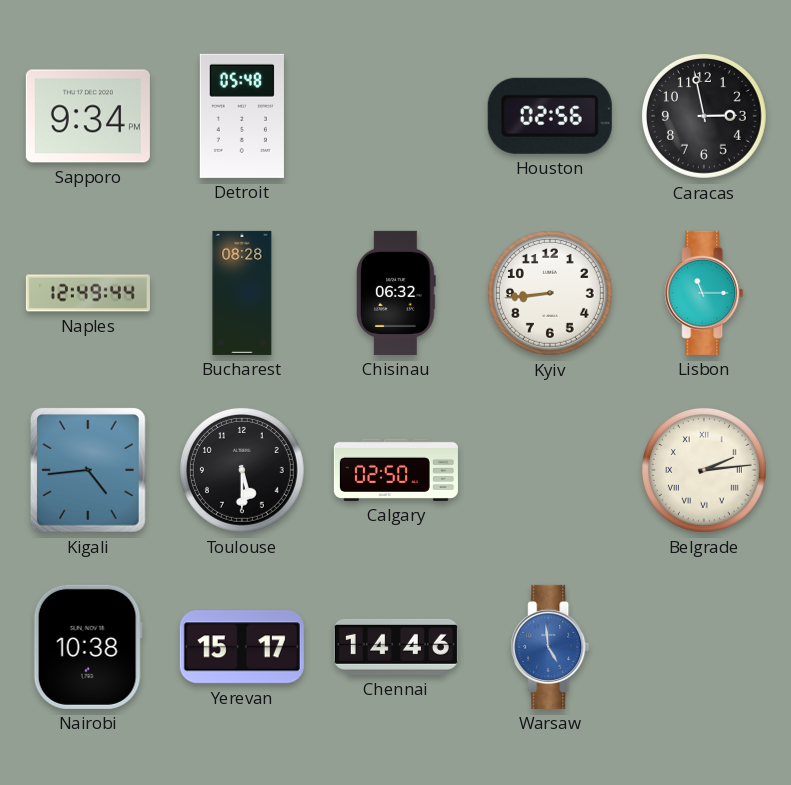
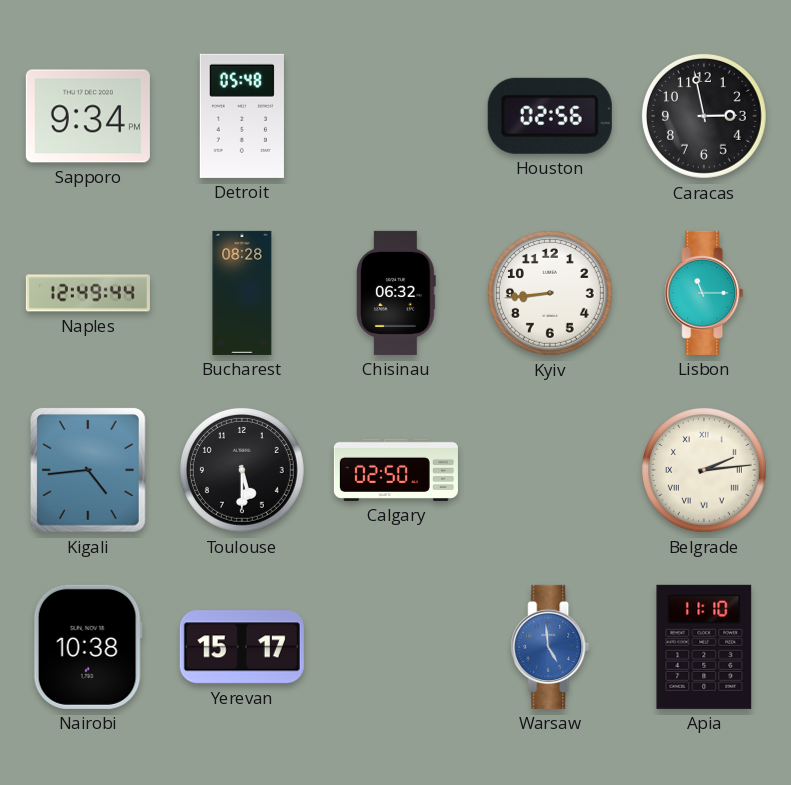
Chennai: 14:46 -> none
Apia: none -> 11:10
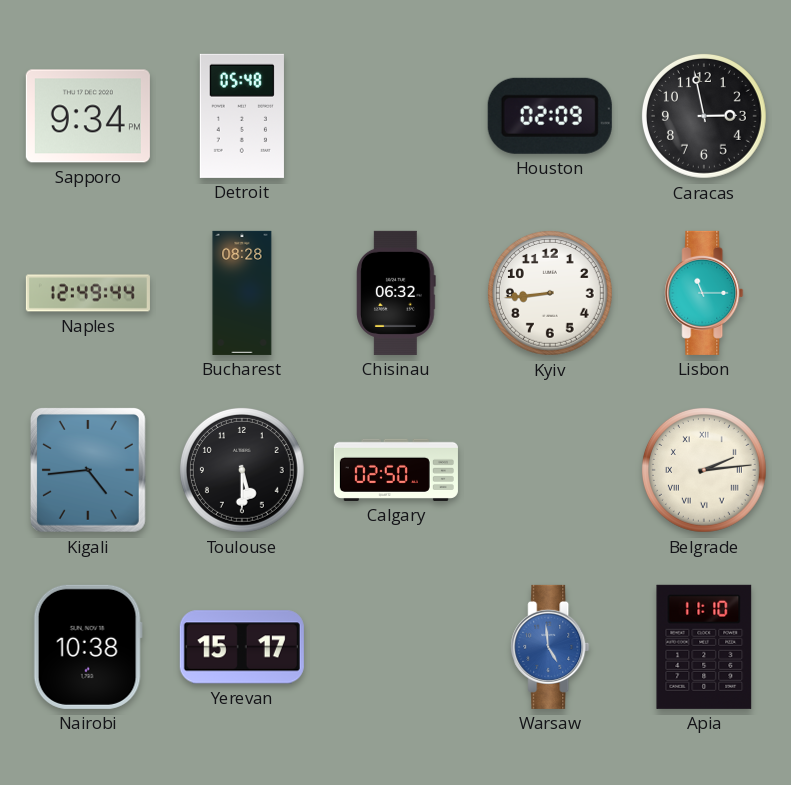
Houston: 02:56 -> 02:09
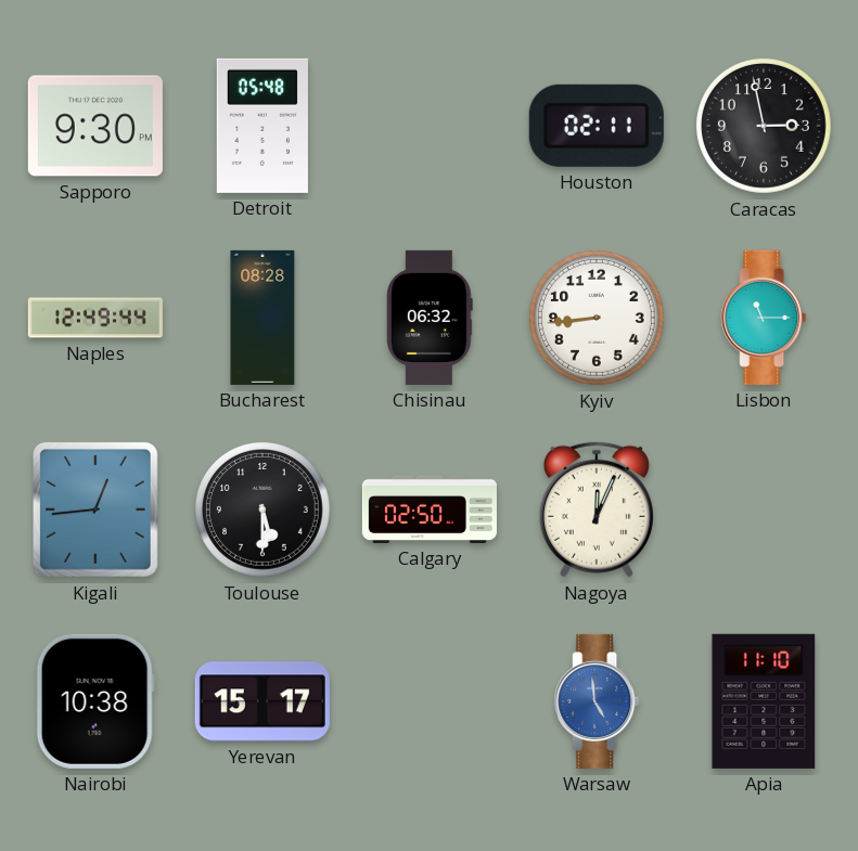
Sapporo: 9:34 -> 9:30
Houston: 02:09 -> 02:11
Kigali: 4:44 -> 12:44
Nagoya: none -> 12:04
Belgrade: 2:14 -> none
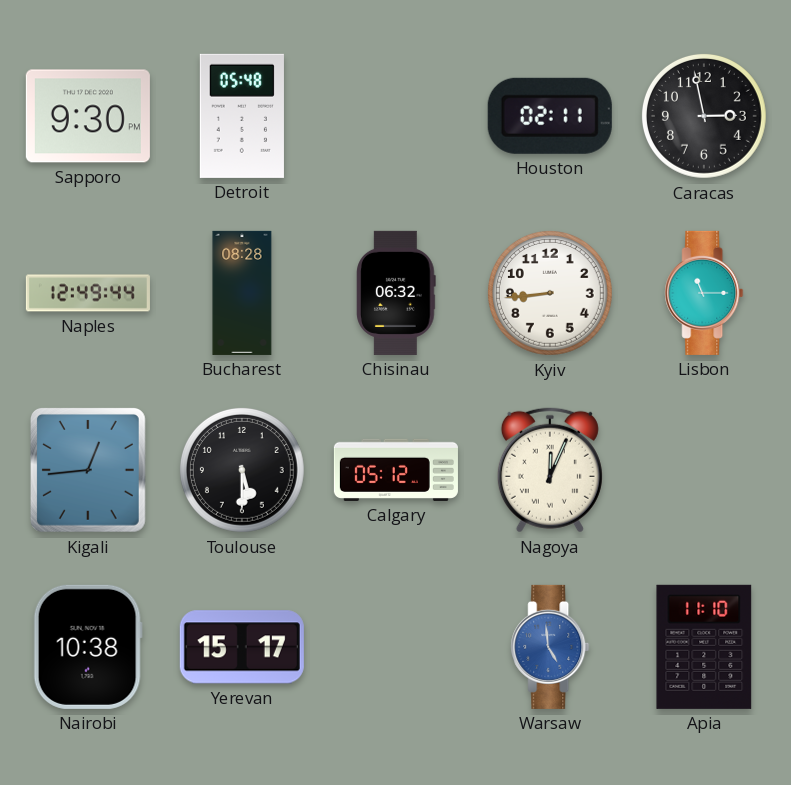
Calgary: 02:50 -> 05:12
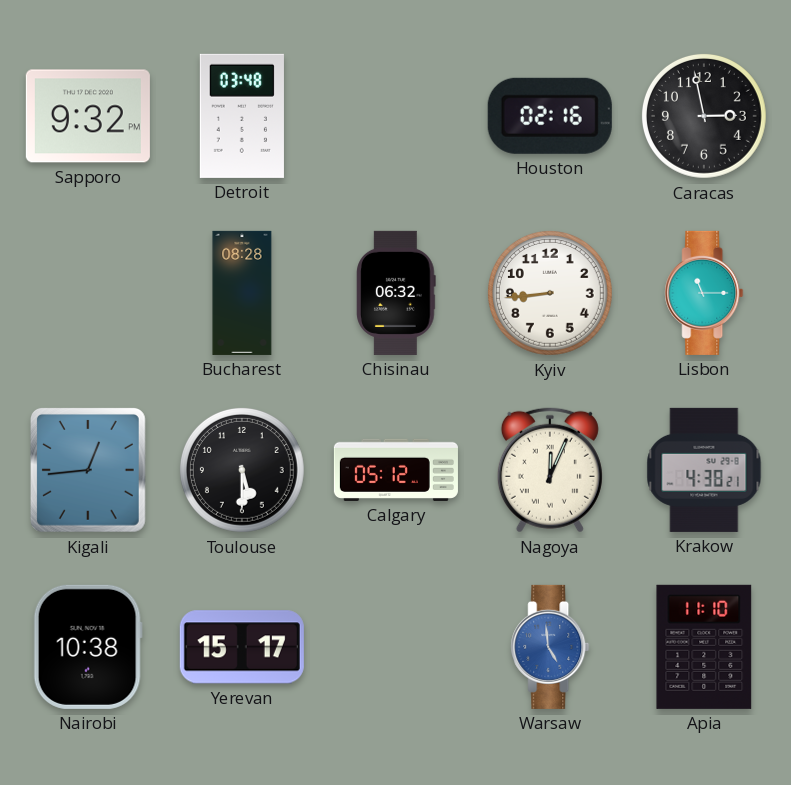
Sapporo: 9:30 -> 9:32
Detroit: 05:48 -> 03:48
Houston: 02:11 -> 02:16
Naples: 12:49 -> none
Krakow: none -> 4:38
